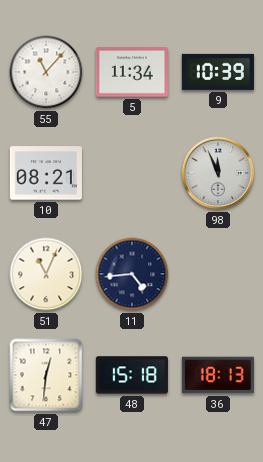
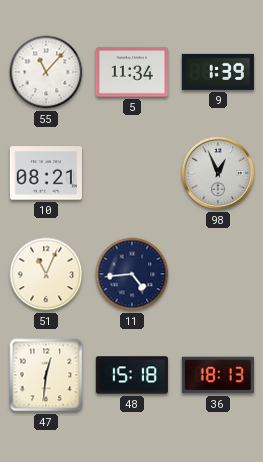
9: 10:39 -> 1:39
98: 11:56 -> 12:56
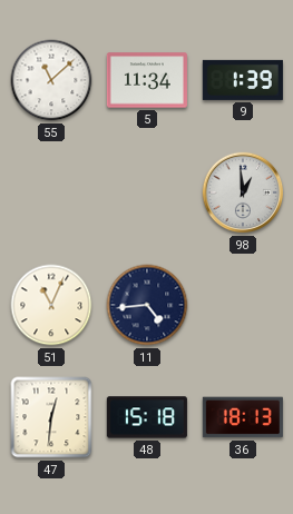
55: 11:07 -> 11:08
10: 08:21 -> none
98: 12:56 -> 12:59
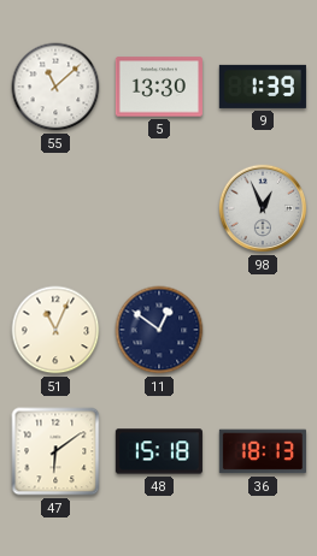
5: 11:34 -> 13:30
98: 12:59 -> 12:56
11: 4:44 -> 12:51
47: 12:31 -> 6:09
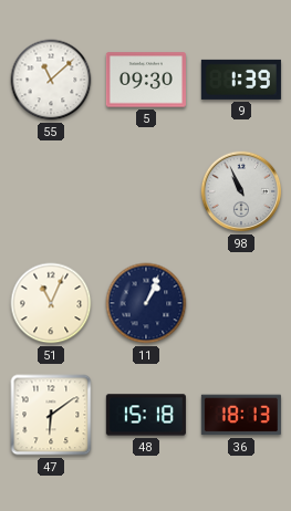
5: 13:30 -> 09:30
98: 12:56 -> 10:56
11: 12:51 -> 1:04
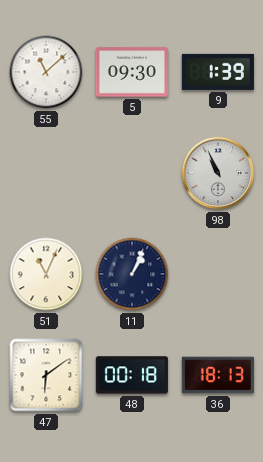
48: 15:18 -> 00:18
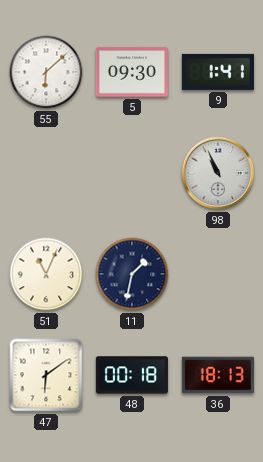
55: 11:08 -> 6:08
9: 1:39 -> 1:41
11: 1:04 -> 1:32
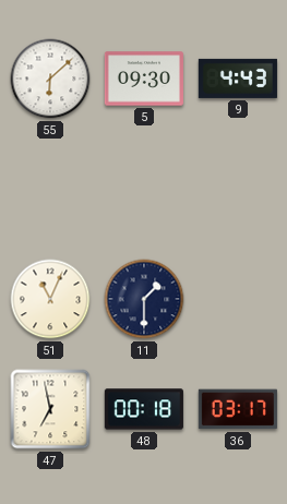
9: 1:41 -> 4:43
98: 10:56 -> none
11: 1:32 -> 1:30
47: 6:09 -> 6:58
36: 18:13 -> 03:17
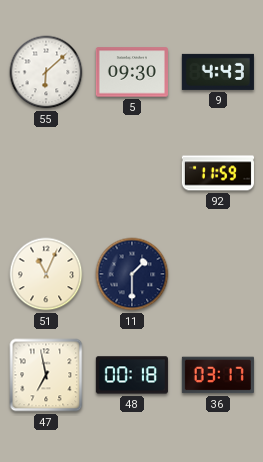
92: none -> 11:59
